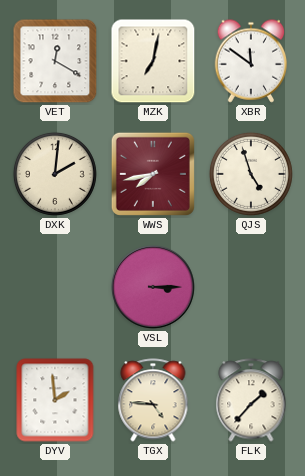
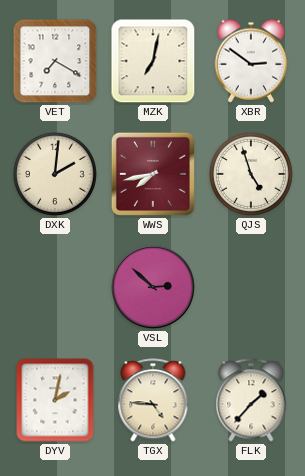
VET: 12:20 -> 7:20
XBR: 11:51 -> 2:51
VSL: 3:15 -> 2:52
DYV: 1:59 -> 2:02
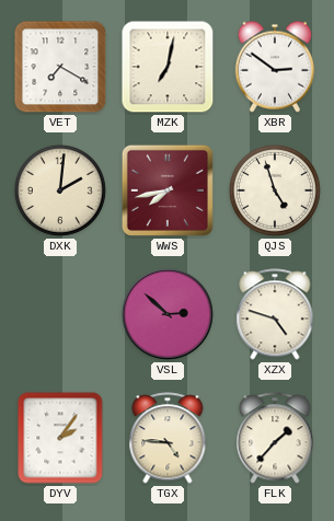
XZX: none -> 4:48
DYV: 2:02 -> 2:06
